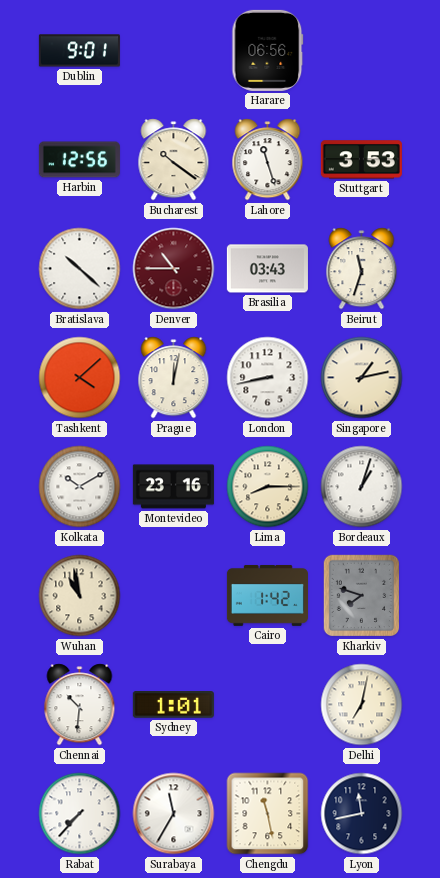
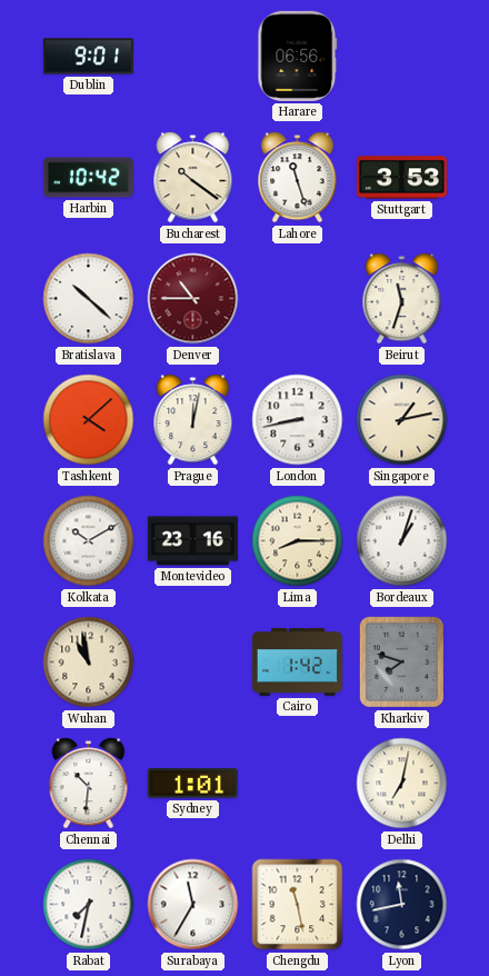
Harbin: 12:56 -> 10:42
Brasilia: 03:43 -> none
Rabat: 7:37 -> 7:32
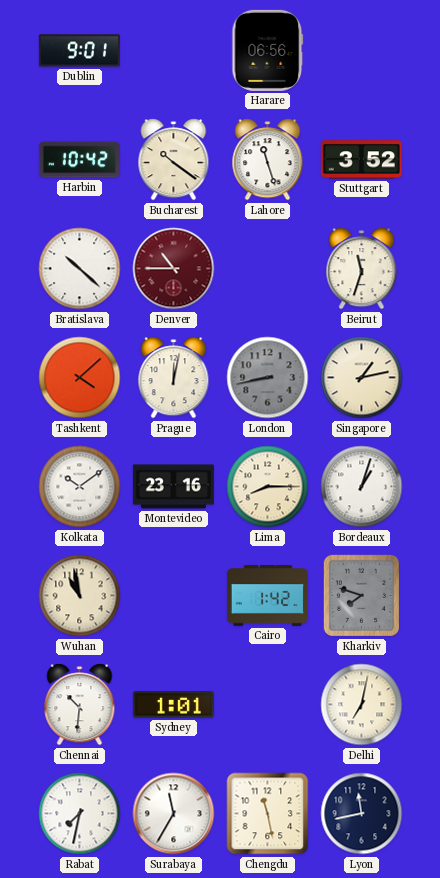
Stuttgart: 3:53 -> 3:52
London dial: white -> grey
Kolkata: 10:10 -> 10:09
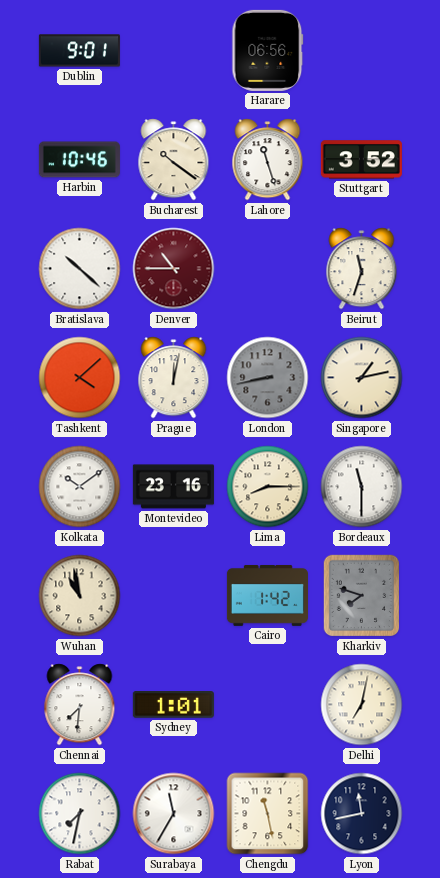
Harbin: 10:42 -> 10:46
Bordeaux: 1:03 -> 11:30
Chennai: 10:31 -> 7:31
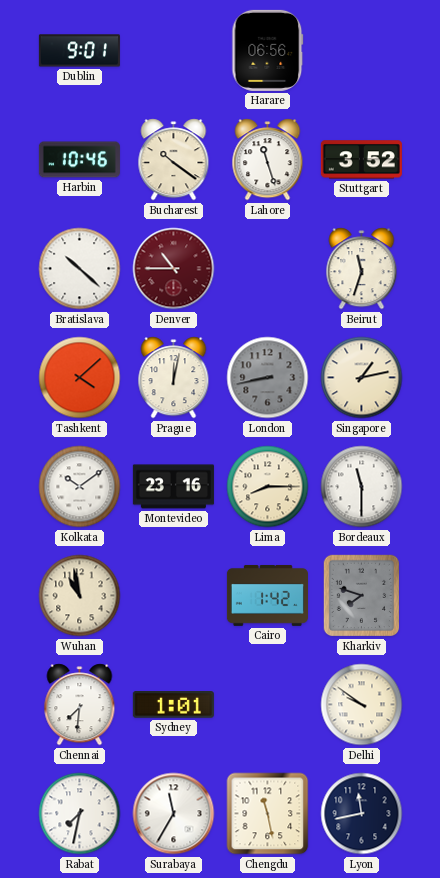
Delhi: 7:02 -> 9:51
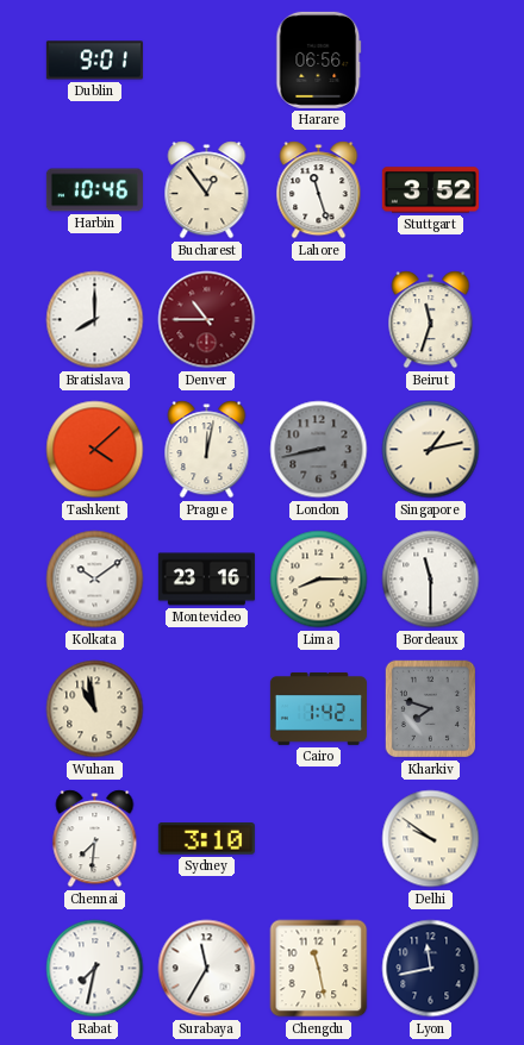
Bucharest: 10:21 -> 12:54
Bratislava: 10:22 -> 8:00
Sydney: 1:01 -> 3:10
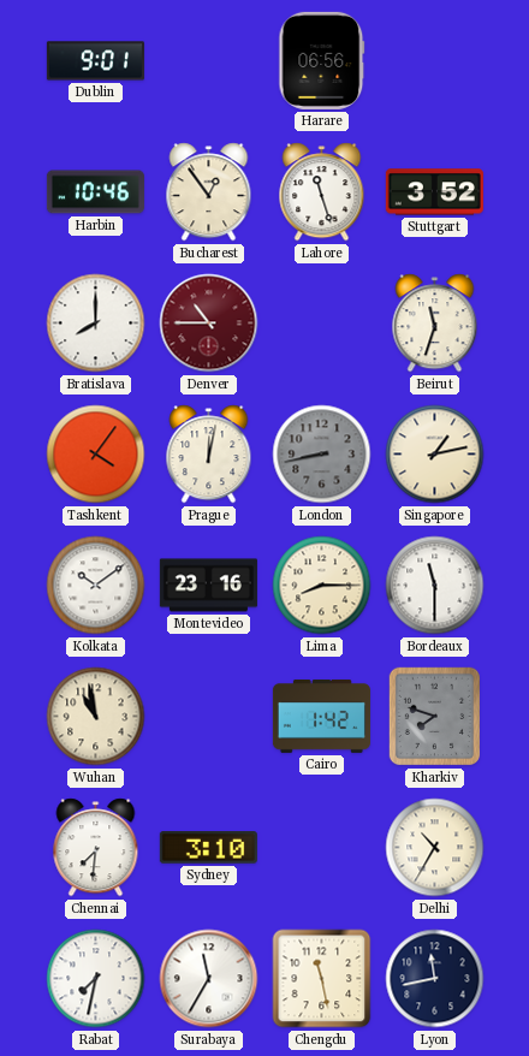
Tashkent: 4:08 -> 4:06
Delhi: 9:51 -> 10:35
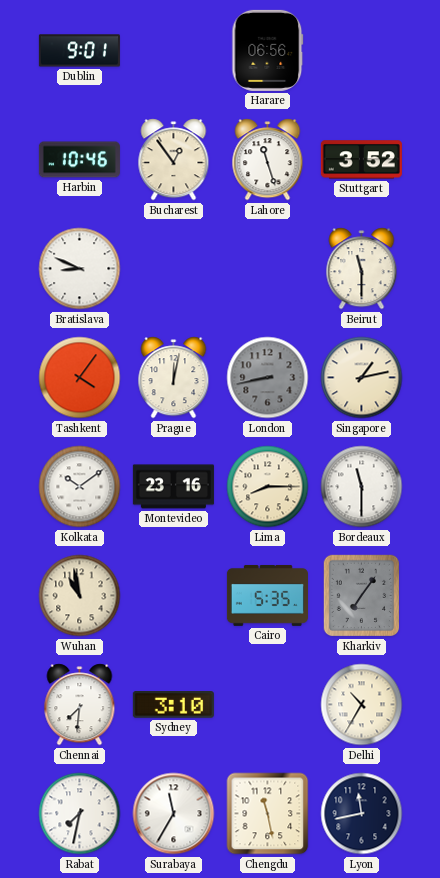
Bratislava: 8:00 -> 8:49
Denver: 10:45 -> none
Beirut: 11:33 -> 11:30
Cairo: 1:42 -> 5:35
Kharkiv: 7:48 -> 7:06
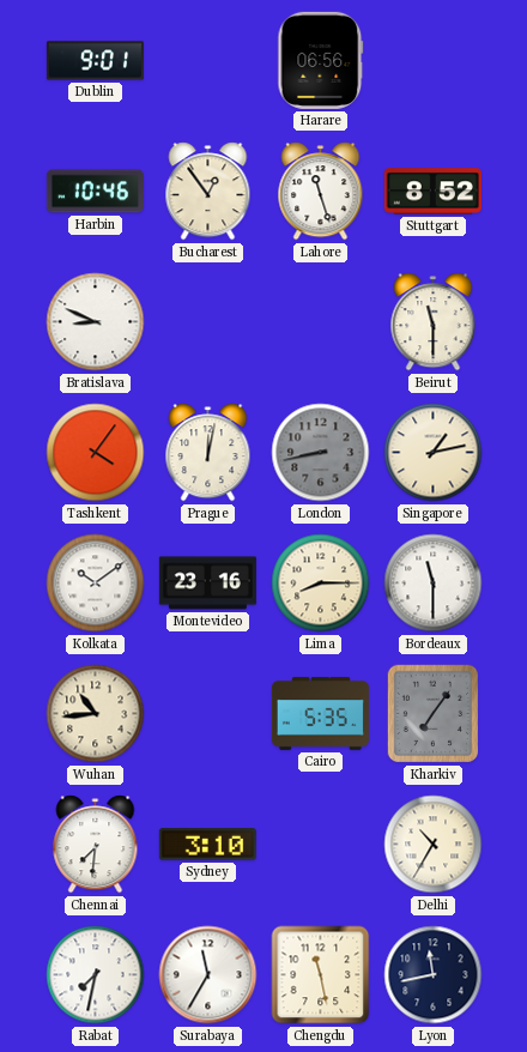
Stuttgart: 3:52 -> 8:52
Wuhan: 10:58 -> 10:44
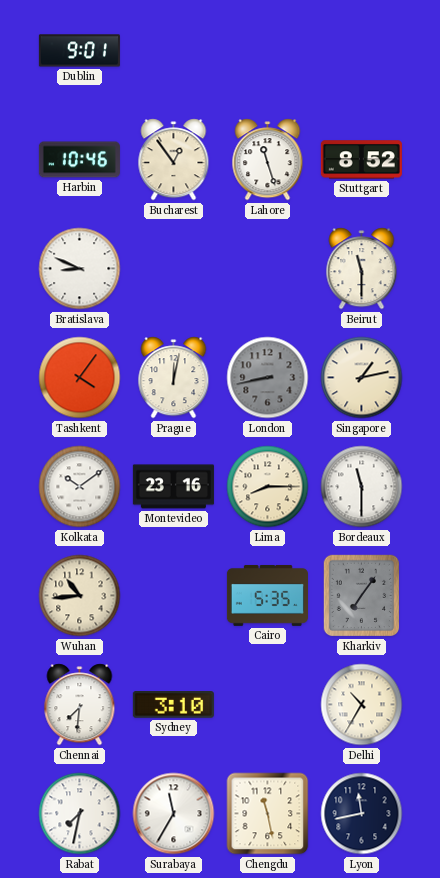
Harare: 06:56 -> none
